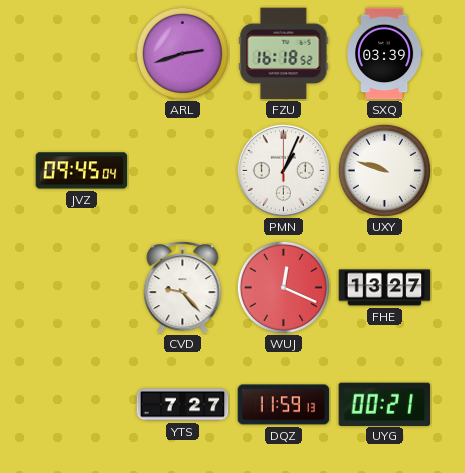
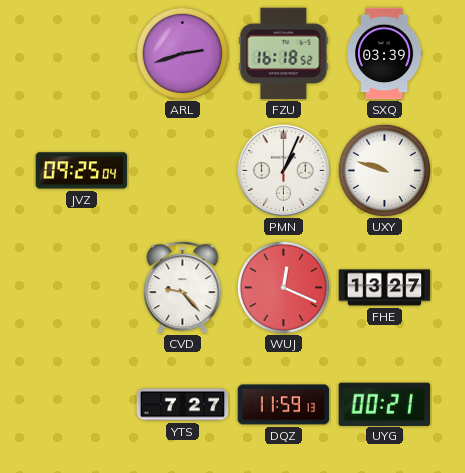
JVZ: 09:45 -> 09:25
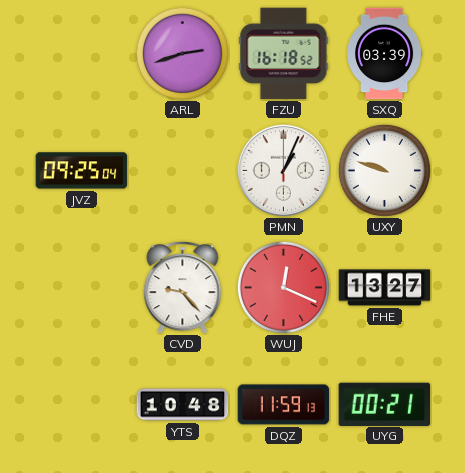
YTS: 7:27 -> 10:48
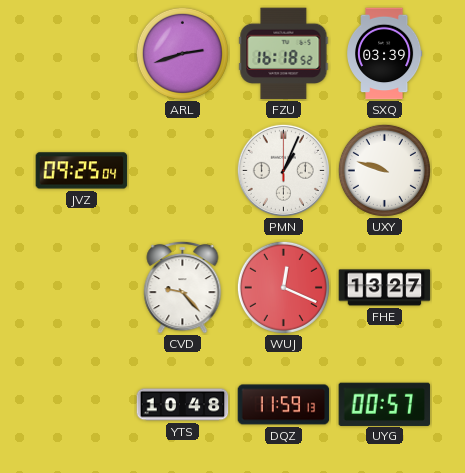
UYG: 00:21 -> 00:57
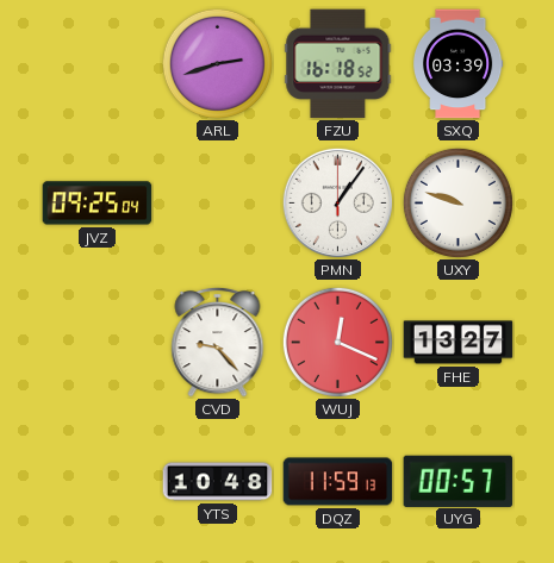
PMN: 1:04 -> 1:06
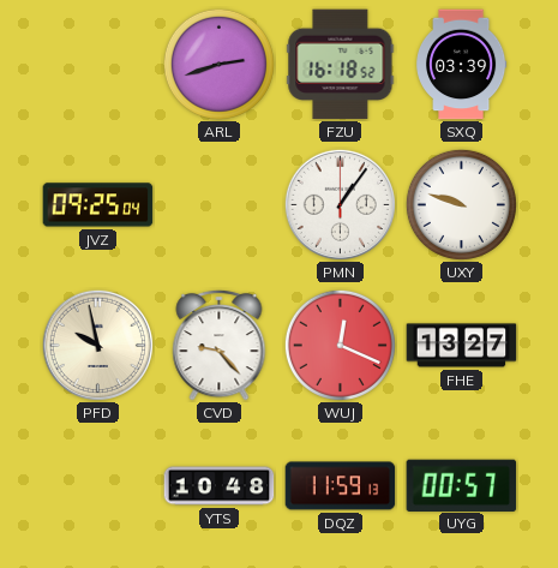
PFD: none -> 9:58
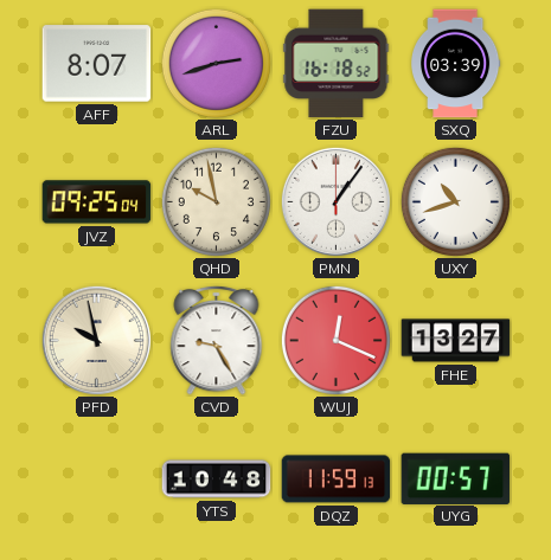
AFF: none -> 8:07
QHD: none -> 9:58
UXY: 9:48 -> 10:42
CVD: 9:23 -> 9:25
